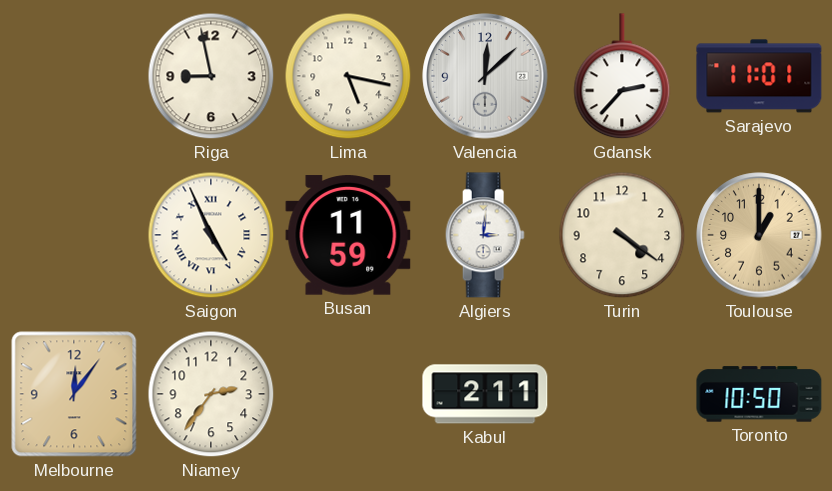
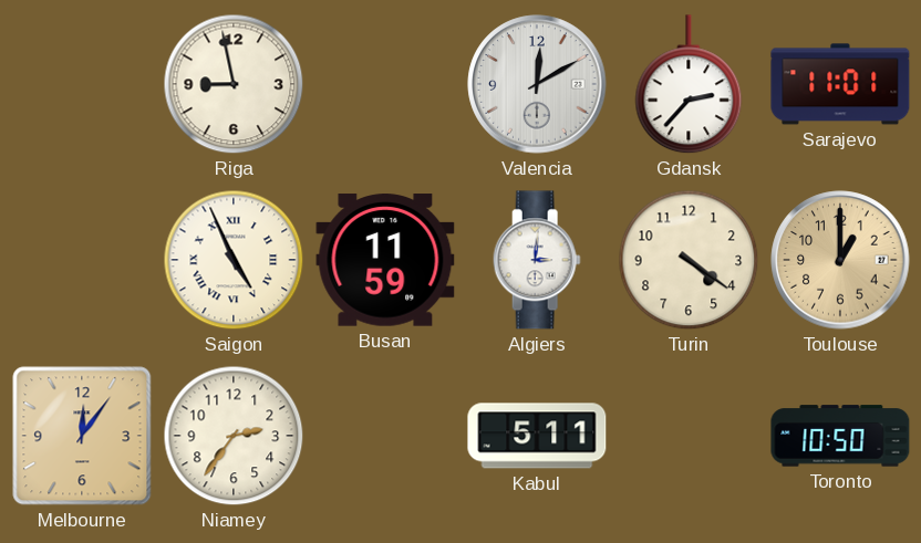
Lima: 5:17 -> none
Valencia: 12:08 -> 12:10
Kabul: 2:11 -> 5:11
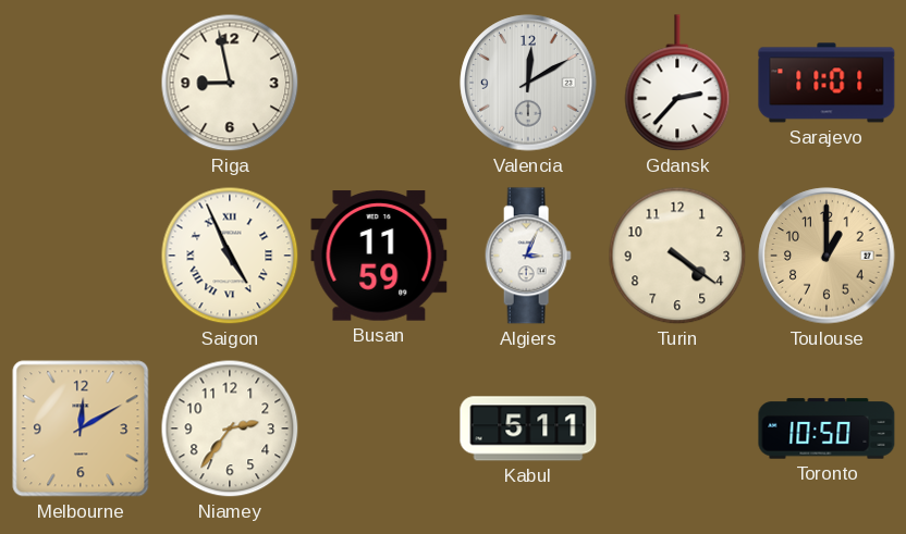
Algiers: 3:01 -> 3:04
Melbourne: 12:06 -> 12:10
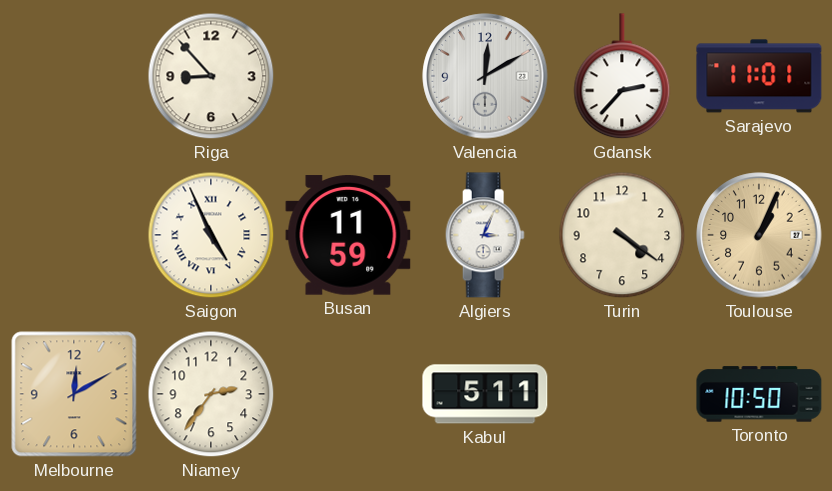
Riga: 8:58 -> 8:53
Toulouse: 1:00 -> 1:04
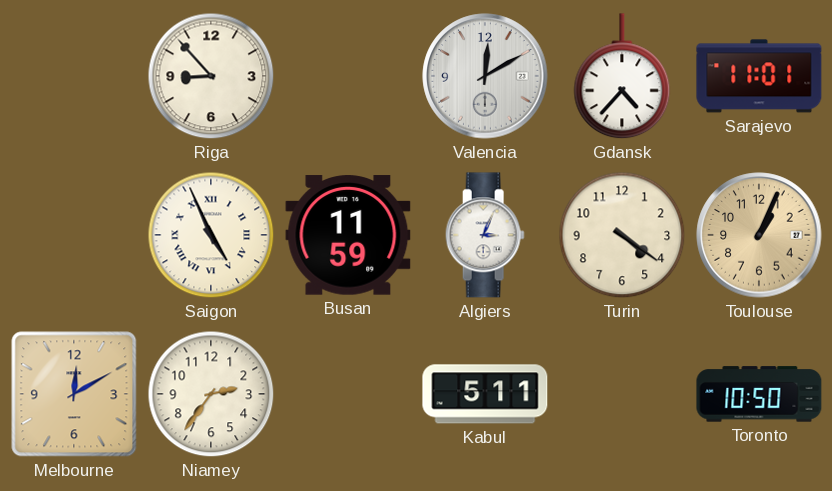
Gdansk: 2:37 -> 4:37
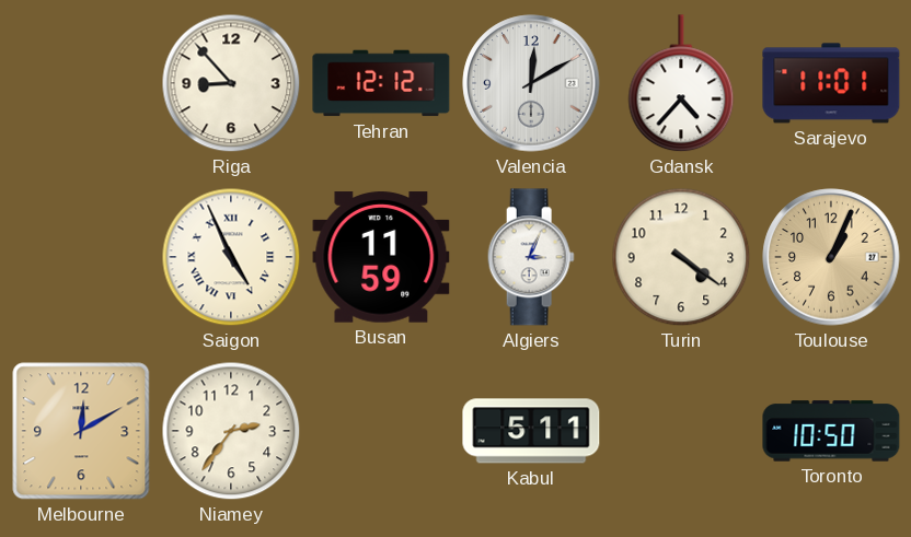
Tehran: none -> 12:12
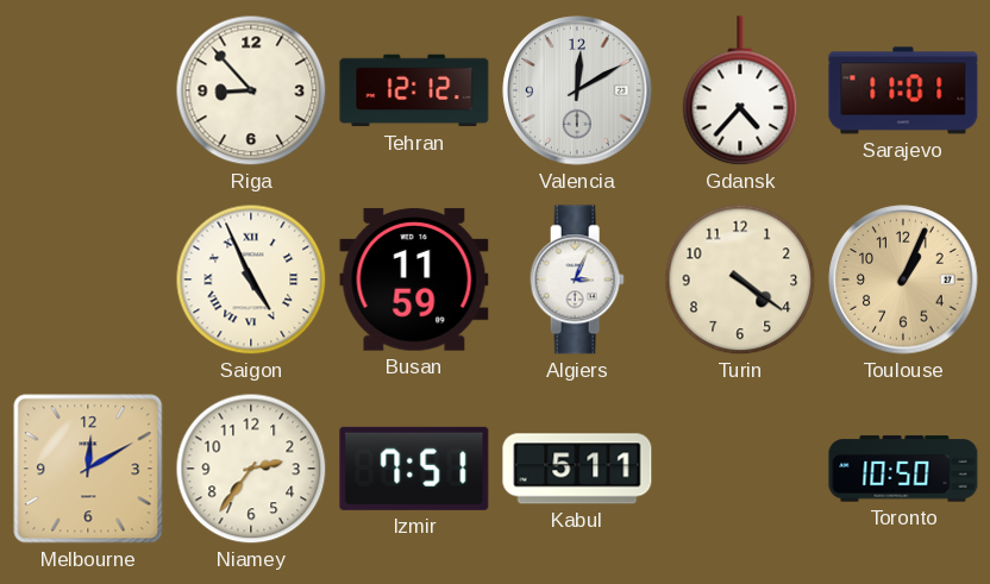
Izmir: none -> 7:51
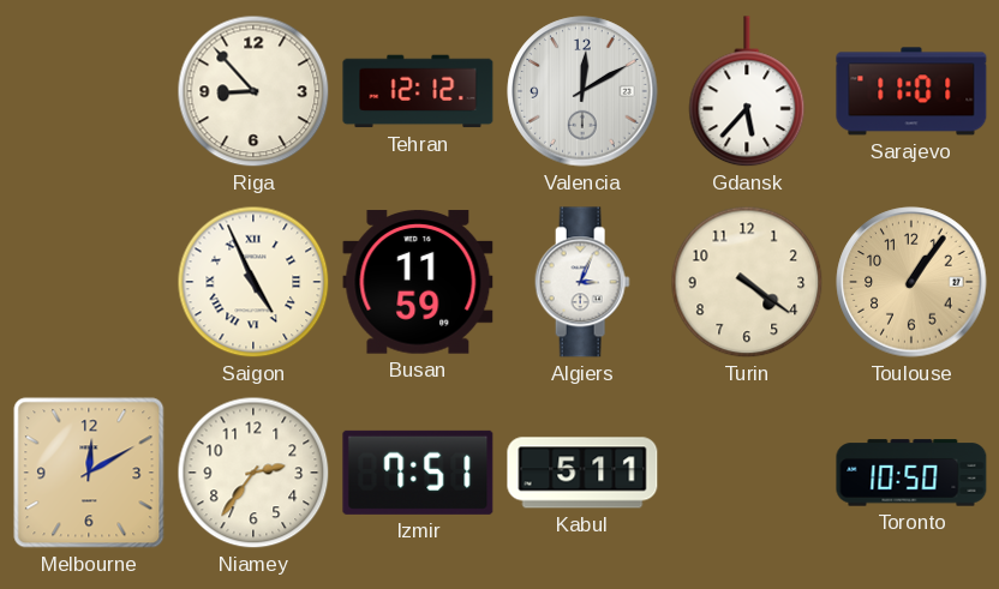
Gdansk: 4:37 -> 5:37
Toulouse: 1:04 -> 1:06
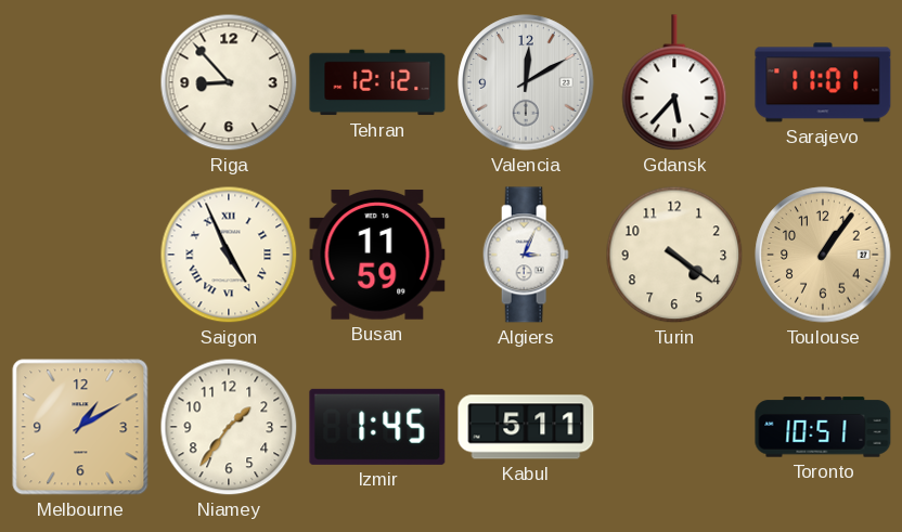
Melbourne: 12:10 -> 1:10
Niamey: 2:36 -> 1:36
Izmir: 7:51 -> 1:45
Toronto: 10:50 -> 10:51
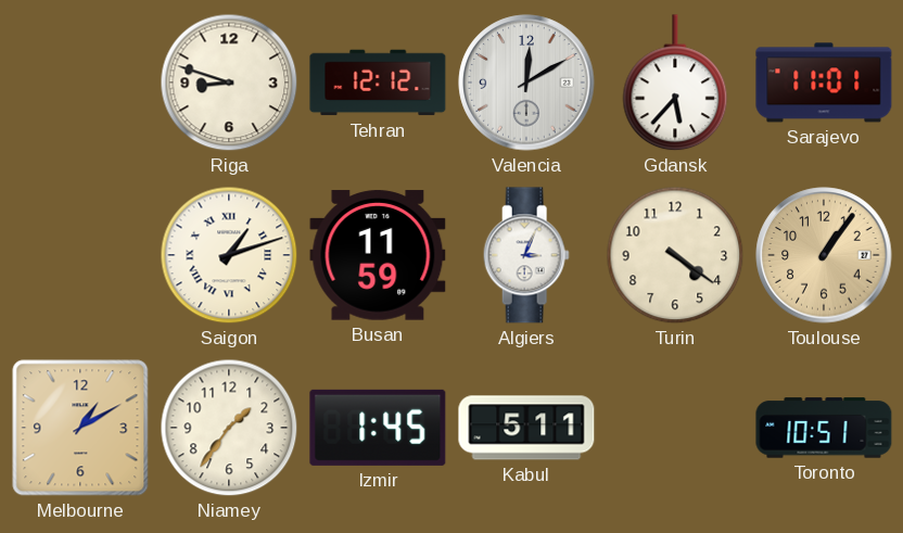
Riga: 8:53 -> 8:48
Saigon: 4:56 -> 1:12
